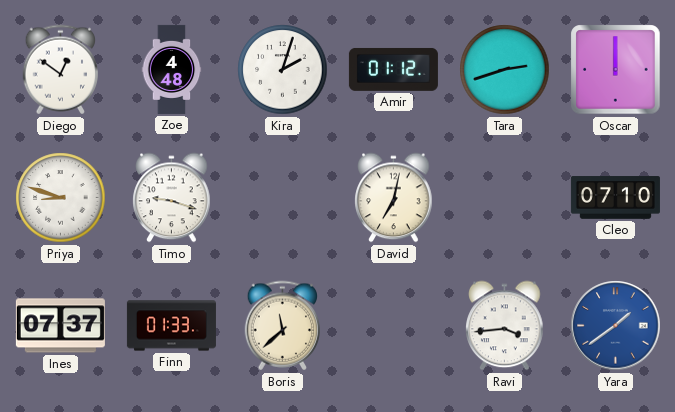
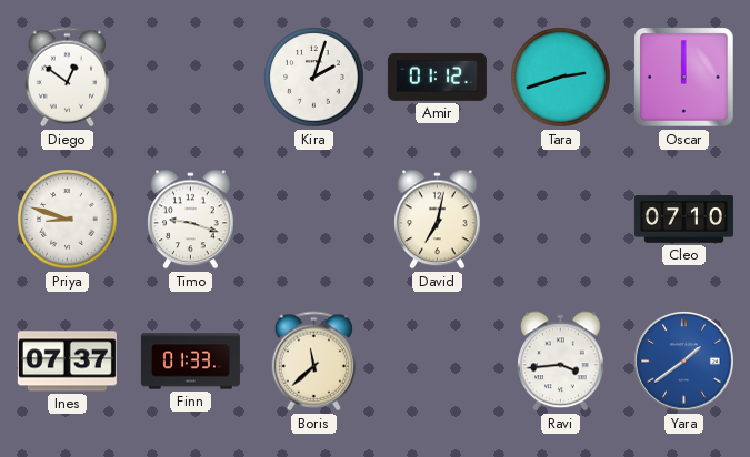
Zoe: 4:48 -> none
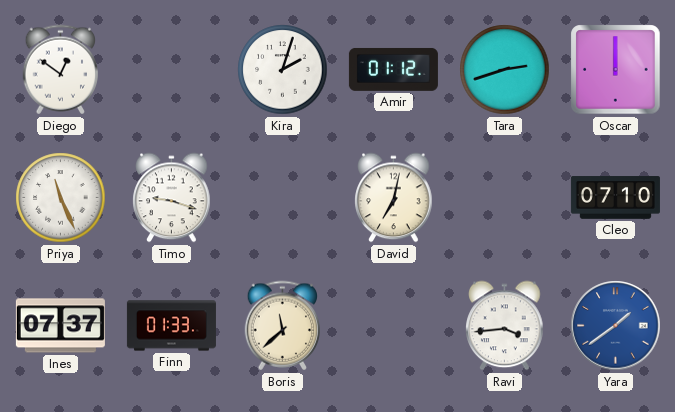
Priya: 8:48 -> 11:26
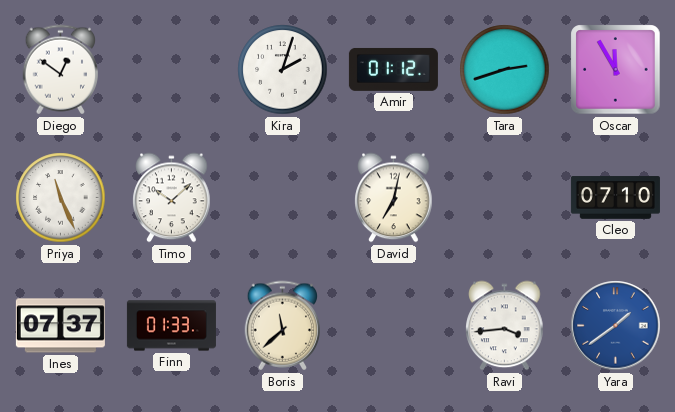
Oscar: 12:00 -> 11:55
Timo: 9:18 -> 10:08
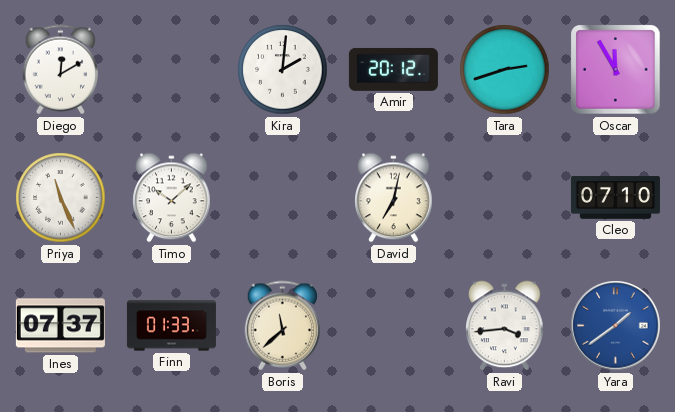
Diego: 12:51 -> 12:10
Kira: 2:03 -> 2:01
Amir: 01:12 -> 20:12
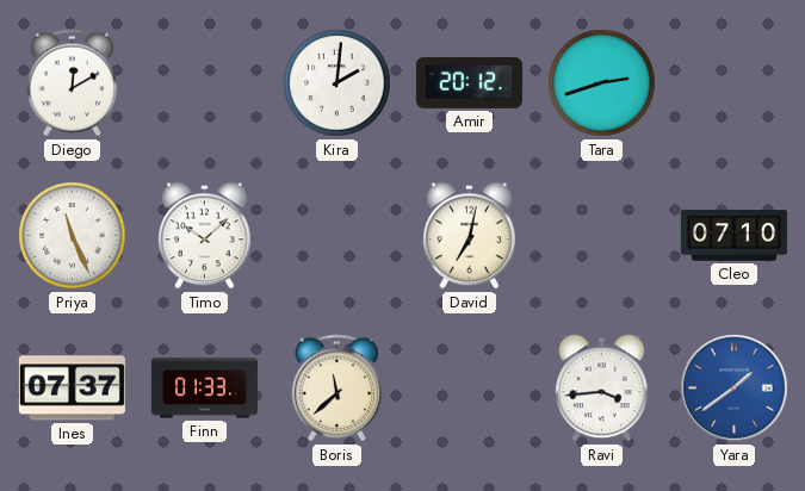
Oscar: 11:55 -> none
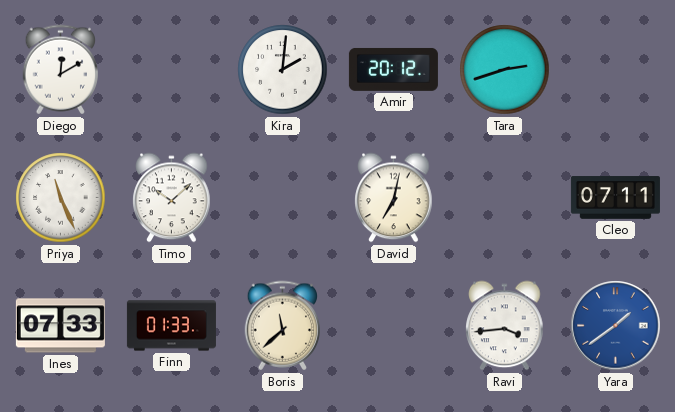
Cleo: 07:10 -> 07:11
Ines: 07:37 -> 07:33
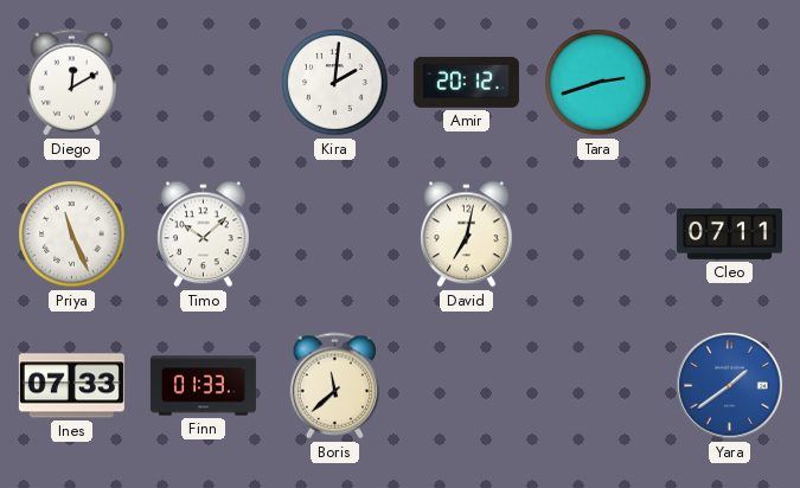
Ravi: 3:44 -> none
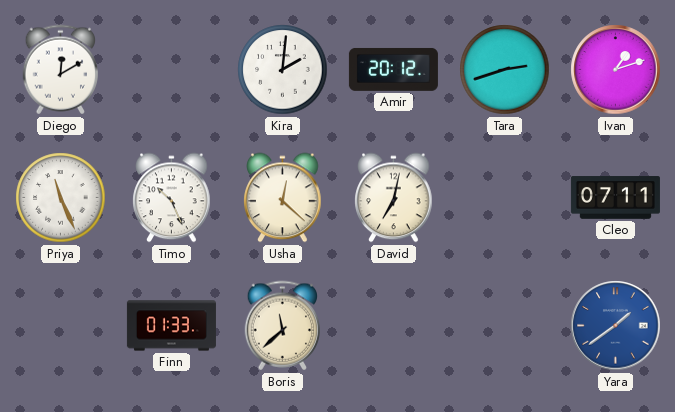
Ivan: none -> 1:12
Timo: 10:08 -> 10:26
Usha: none -> 12:22
Ines: 07:33 -> none
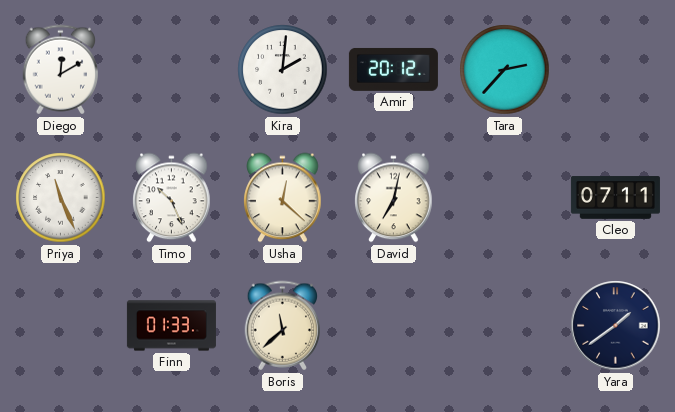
Tara: 2:42 -> 2:37
Ivan: 1:12 -> none
Yara dial: blue -> navy
